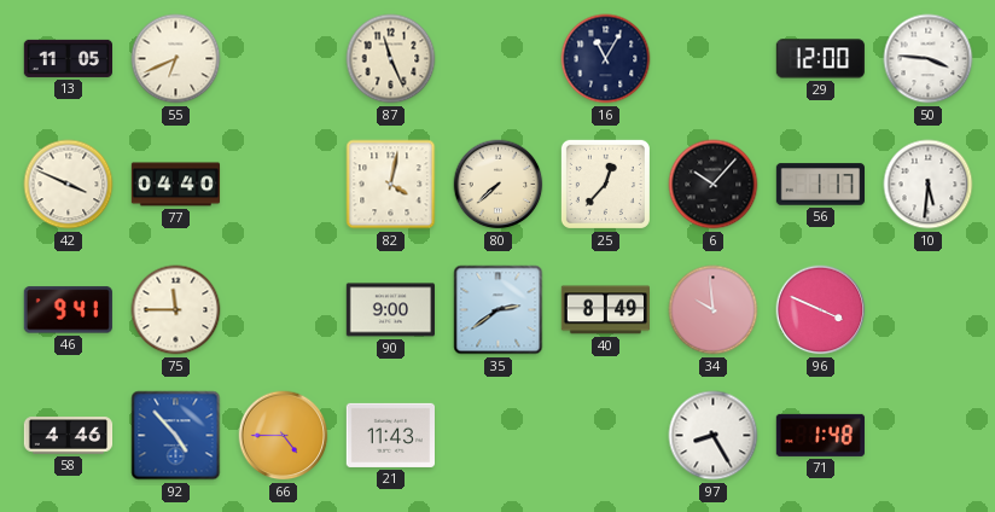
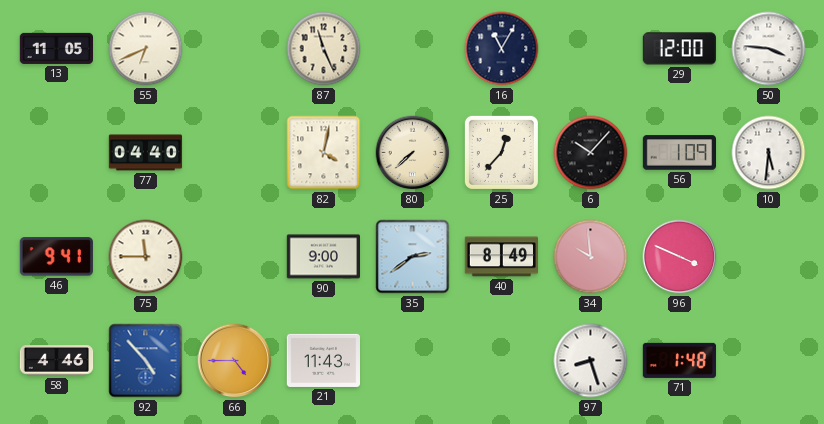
42: 3:49 -> none
56: 1:17 -> 1:09
97: 8:25 -> 8:27
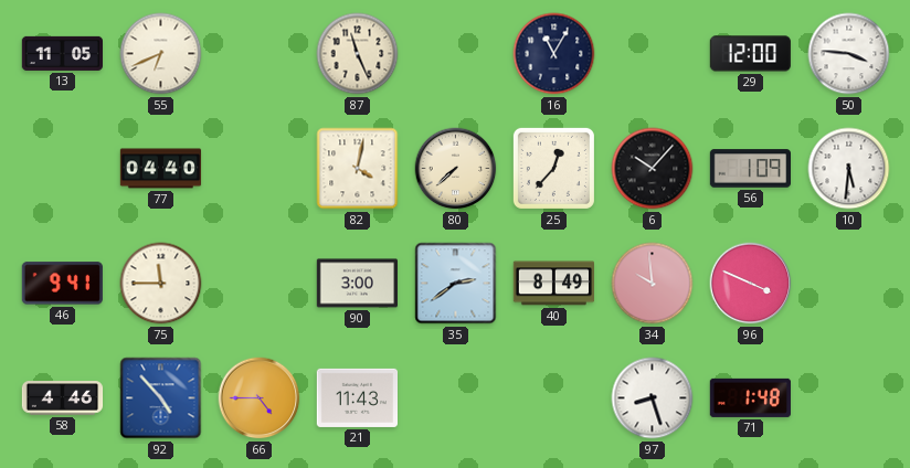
90: 9:00 -> 3:00
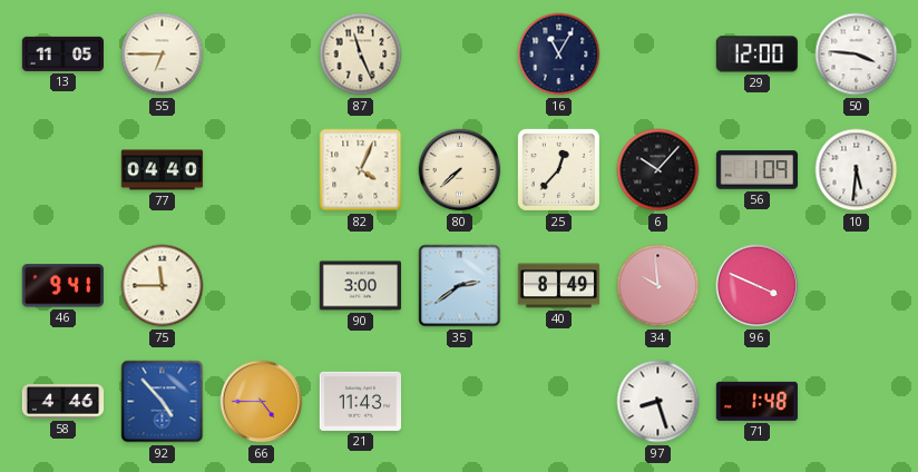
55: 6:41 -> 6:45
82: 4:02 -> 4:04
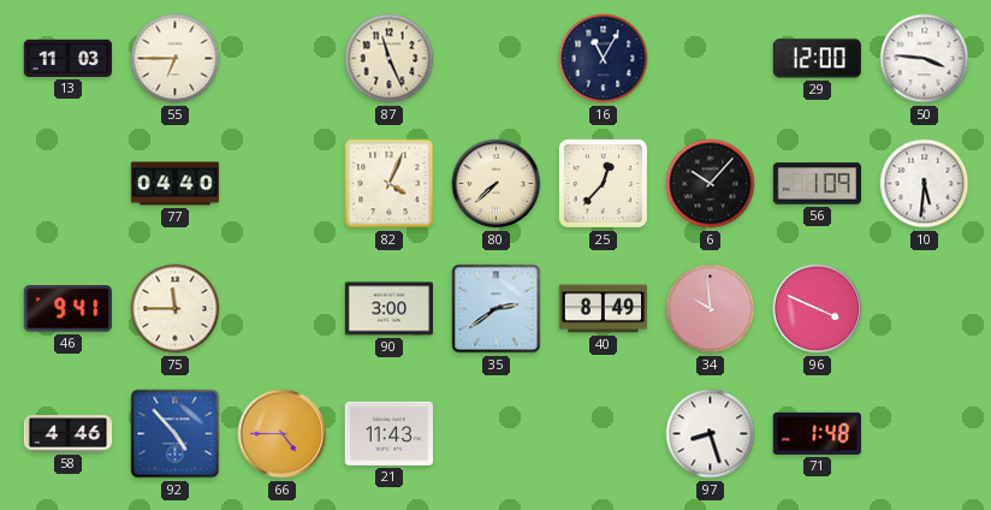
13: 11:05 -> 11:03
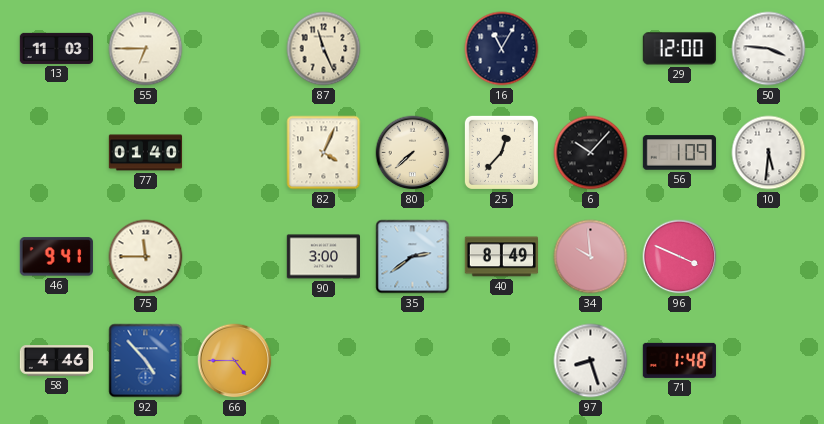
77: 04:40 -> 01:40
21: 11:43 -> none
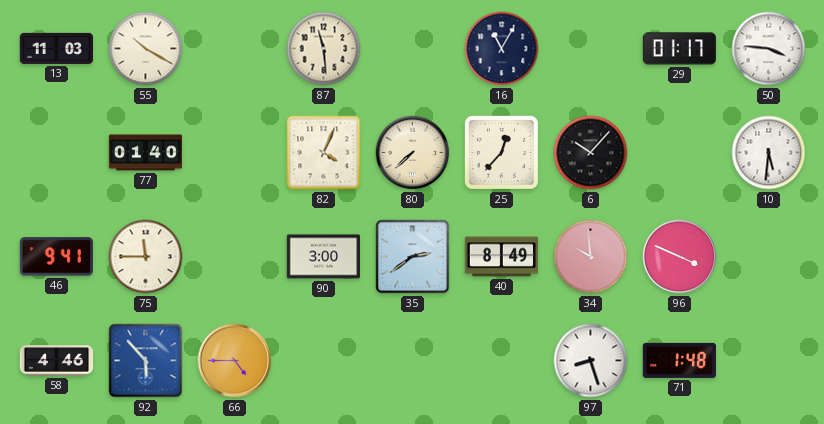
55: 6:45 -> 10:20
87: 11:26 -> 11:29
29: 12:00 -> 01:17
56: 1:09 -> none
92: 4:53 -> 5:53
